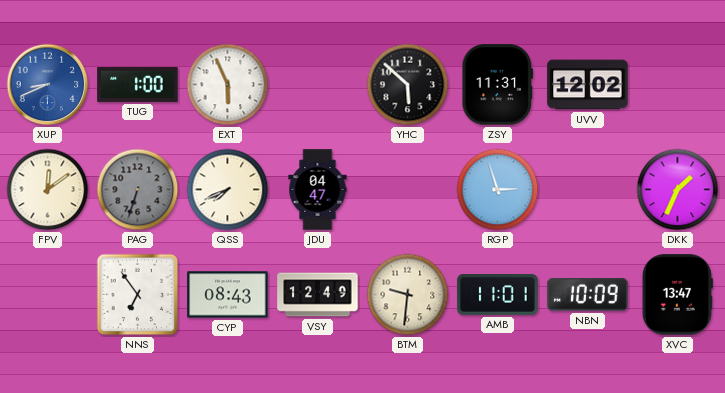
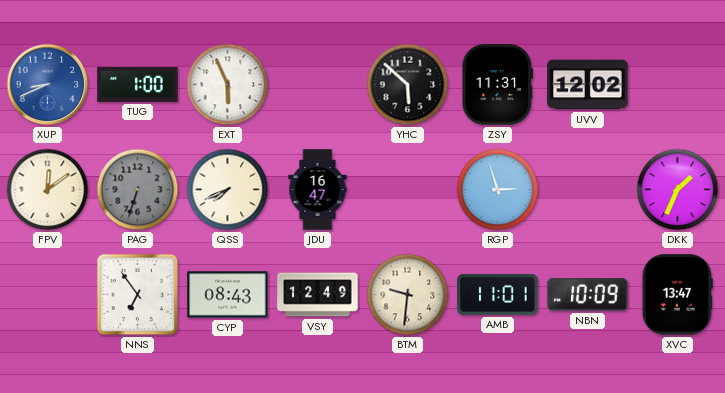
JDU: 04:47 -> 16:47
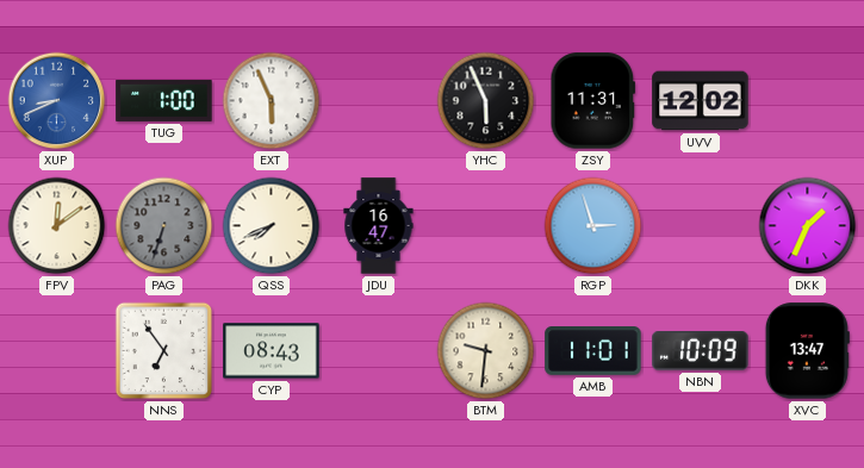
YHC: 5:52 -> 5:56
VSY: 12:49 -> none
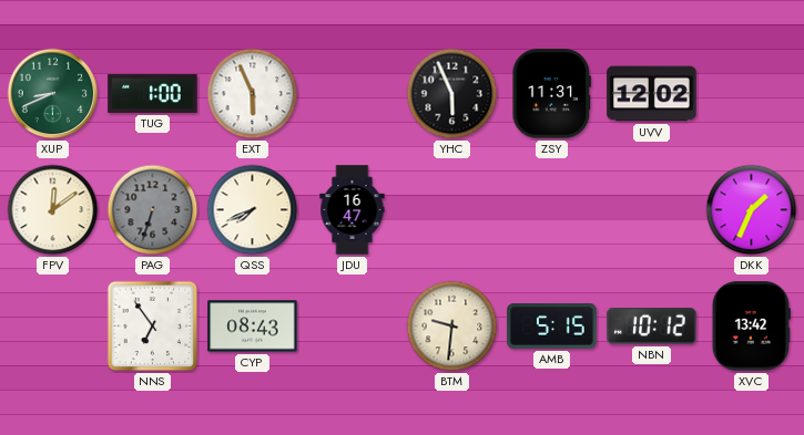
XUP dial: blue -> green
RGP: 2:57 -> none
AMB: 11:01 -> 5:15
NBN: 10:09 -> 10:12
XVC: 13:47 -> 13:42
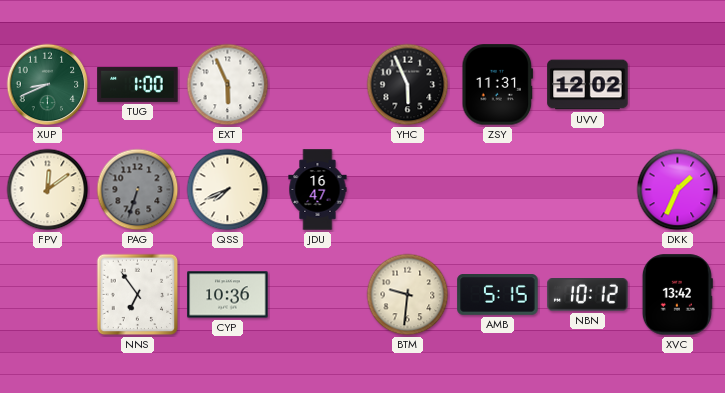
CYP: 08:43 -> 10:36
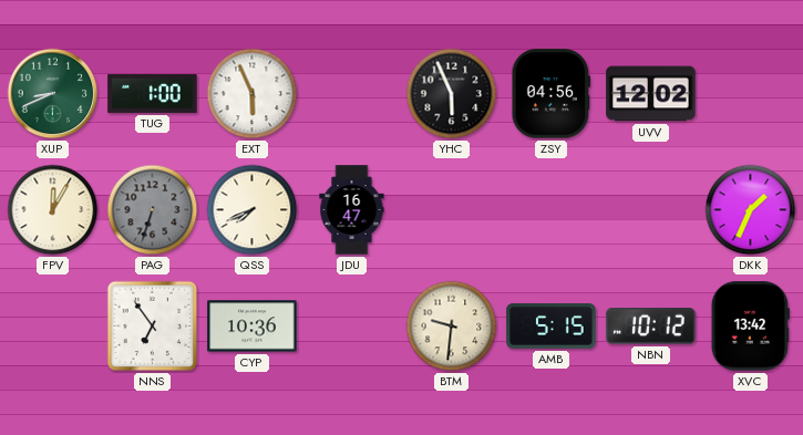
ZSY: 11:31 -> 04:56
FPV: 12:09 -> 12:05
